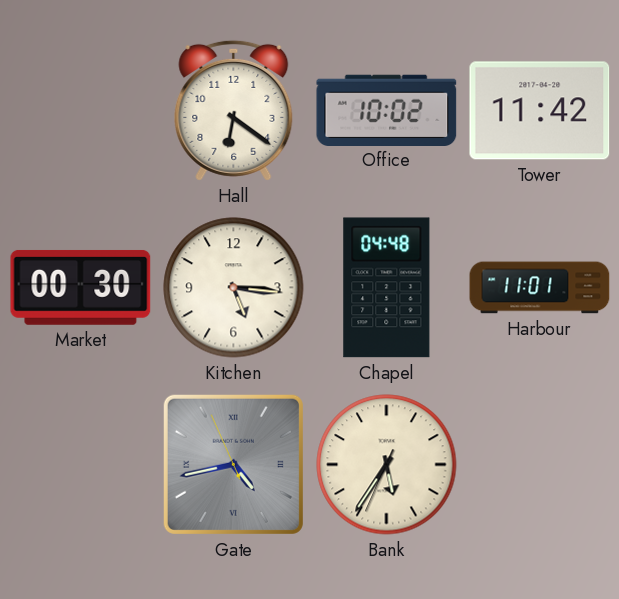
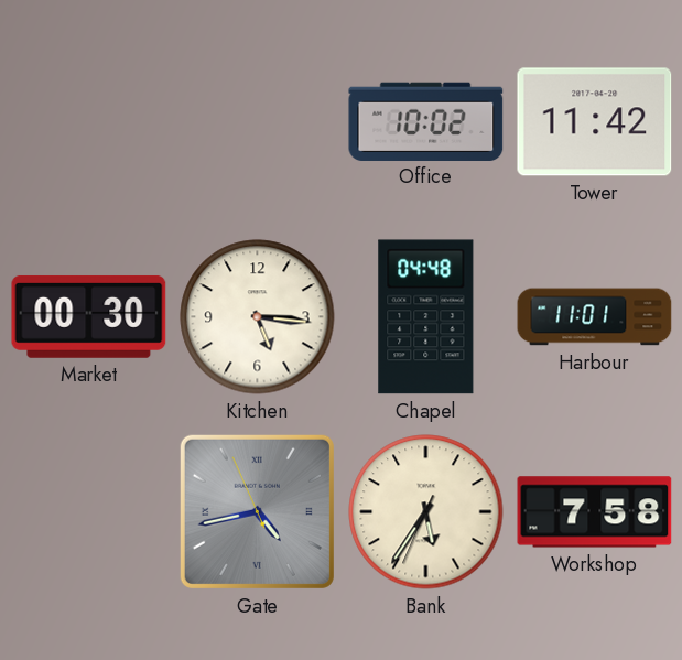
Hall: 6:21 -> none
Workshop: none -> 7:58
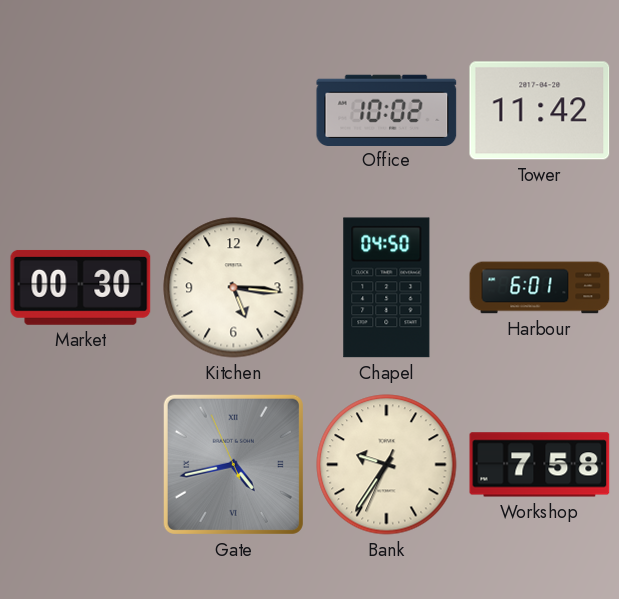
Chapel: 04:48 -> 04:50
Harbour: 11:01 -> 6:01
Bank: 5:35 -> 9:35
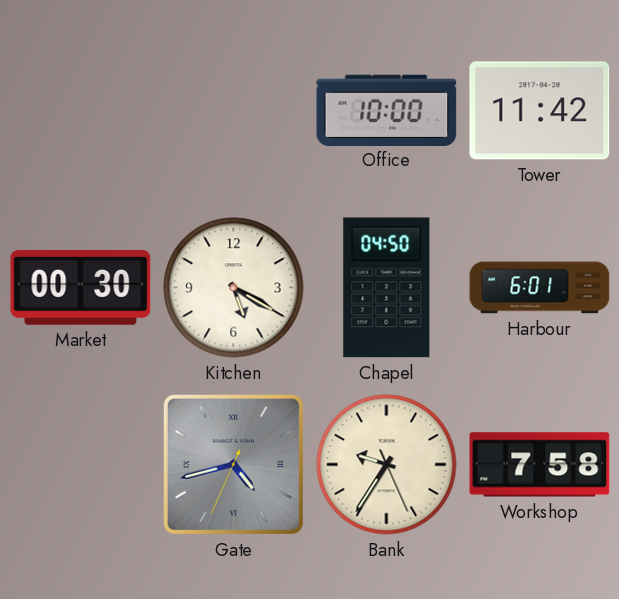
Office: 10:02 -> 10:00
Kitchen: 5:16 -> 5:20
Gate: 4:42:56 -> 4:42:34
Bank: 9:35:34 -> 9:35:26
